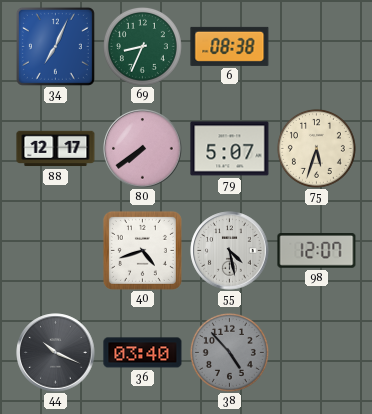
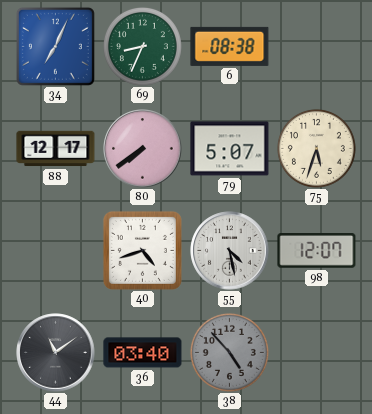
44: 10:19 -> 11:09
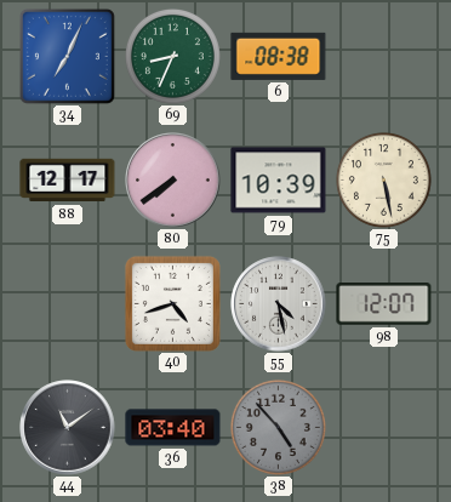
79: 5:07 -> 10:39
75: 5:33 -> 5:28
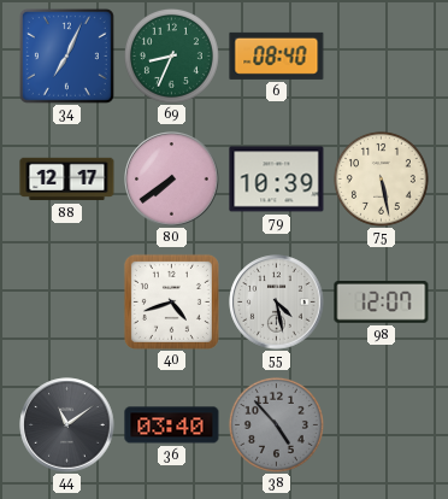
6: 08:38 -> 08:40
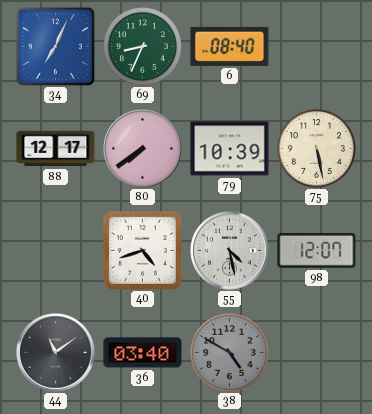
38: 4:53 -> 4:50
